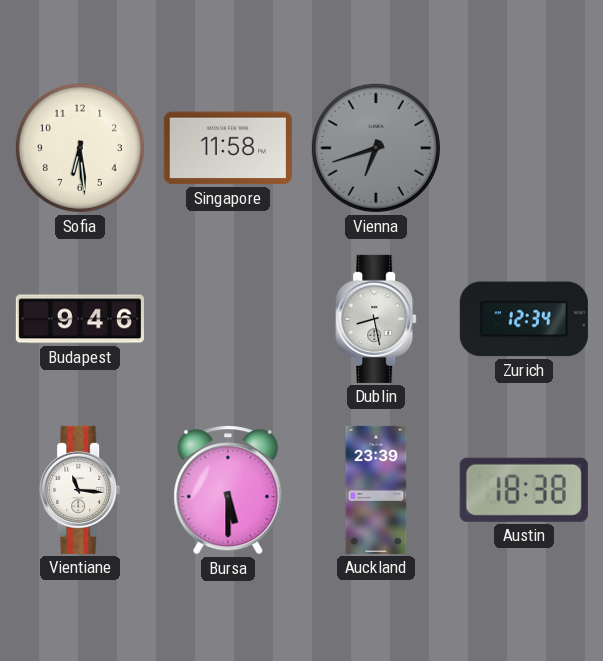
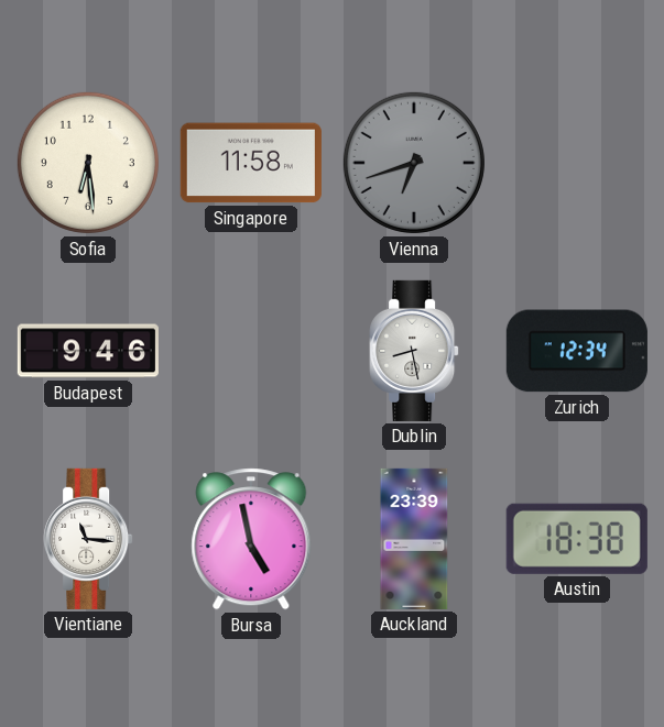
Bursa: 5:30 -> 4:58
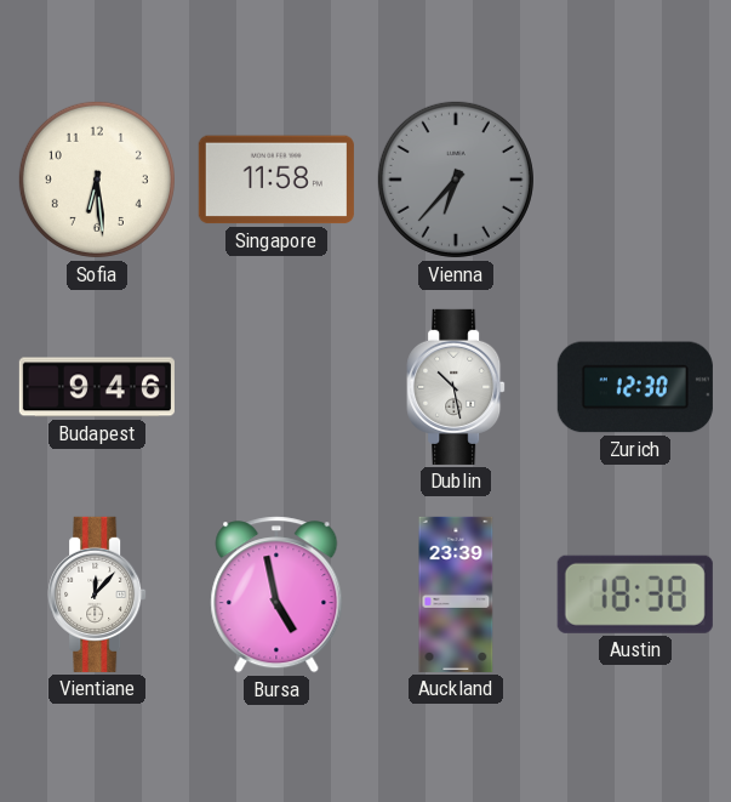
Vienna: 6:42 -> 6:37
Dublin: 8:28 -> 10:28
Zurich: 12:34 -> 12:30
Vientiane: 11:16 -> 12:07
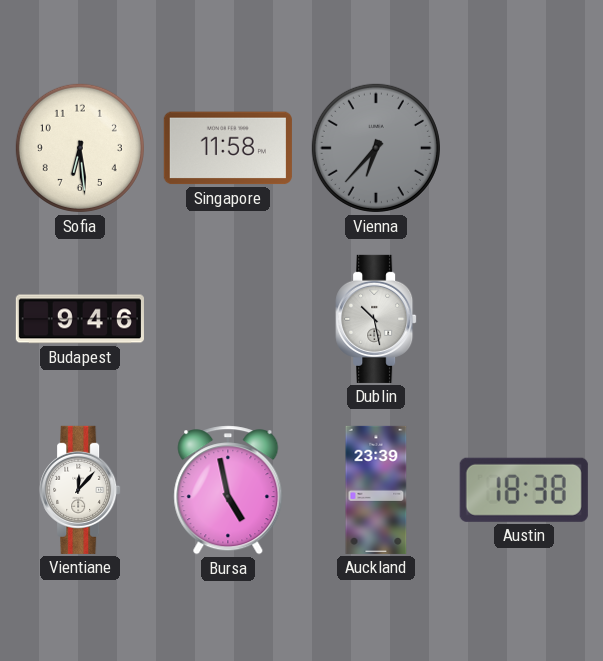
Zurich: 12:30 -> none
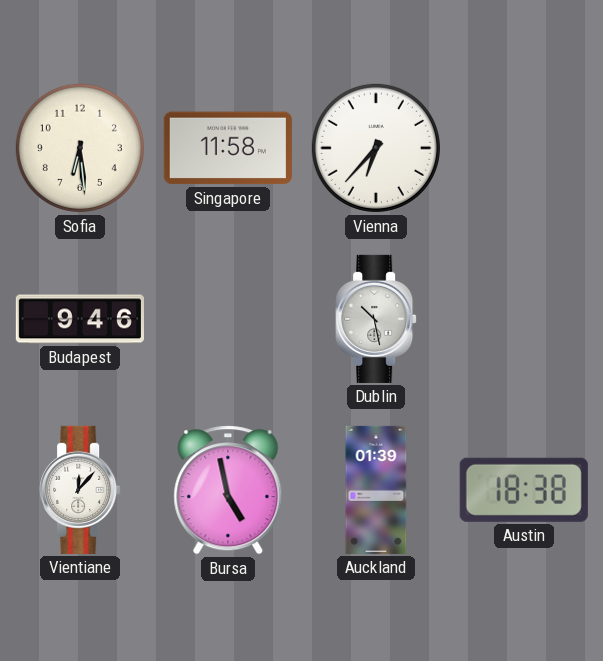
Vienna dial: grey -> white
Auckland: 23:39 -> 01:39
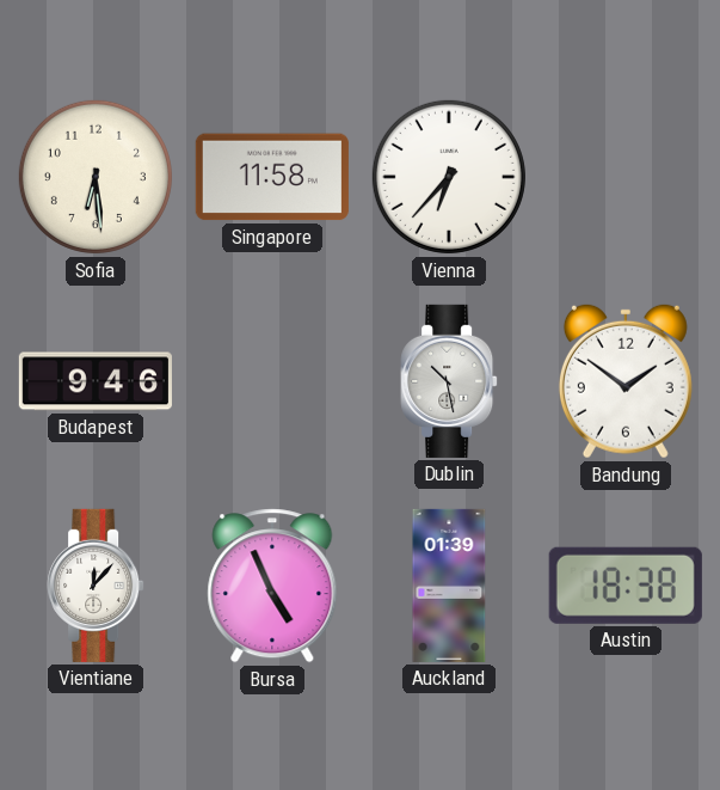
Bandung: none -> 1:51
Bursa: 4:58 -> 4:56
